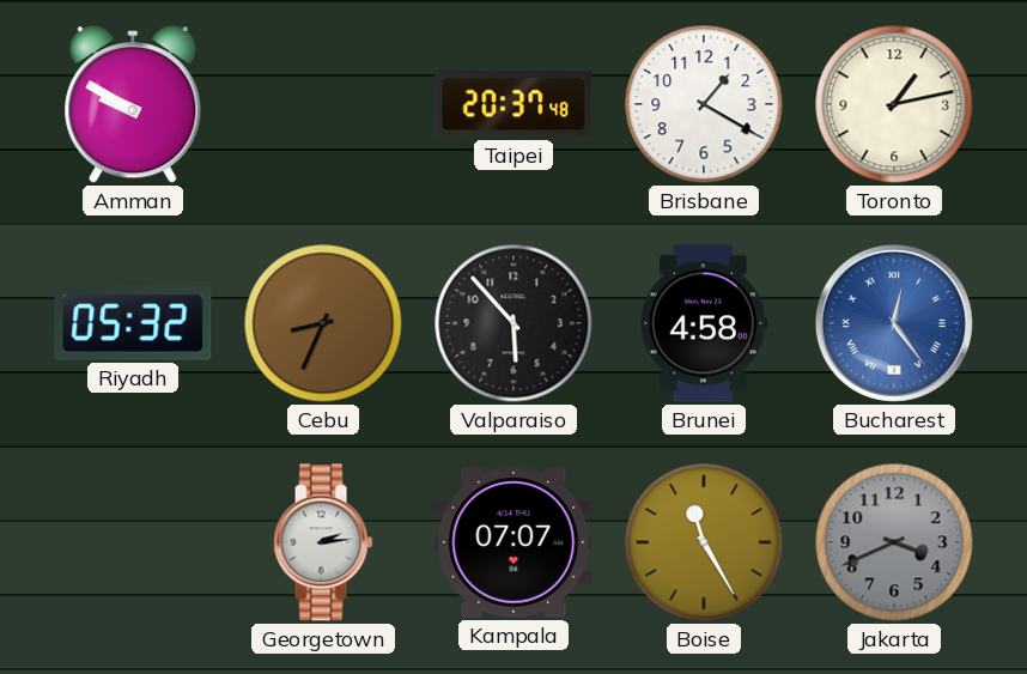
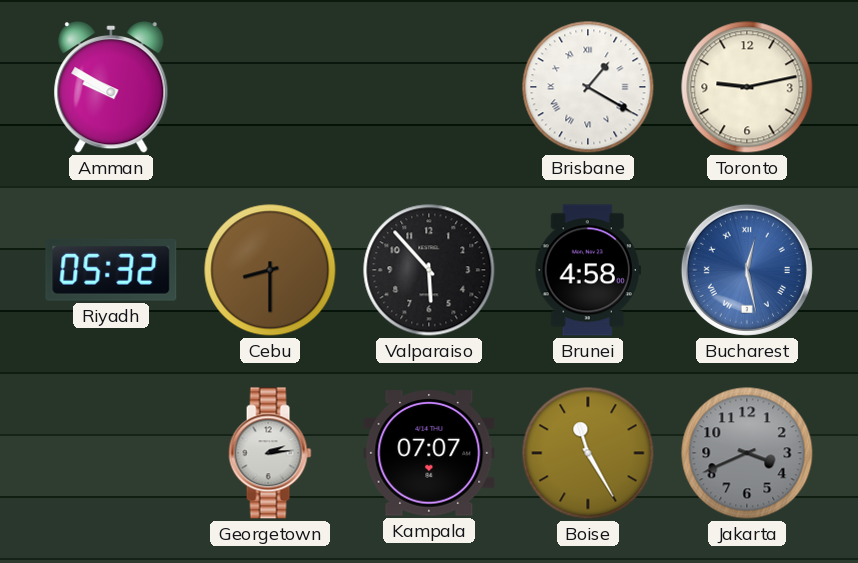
Taipei: 20:37 -> none
Brisbane numerals: Arabic -> Roman
Toronto: 1:13 -> 9:13
Cebu: 8:34 -> 8:30
Bucharest: 12:24 -> 12:28
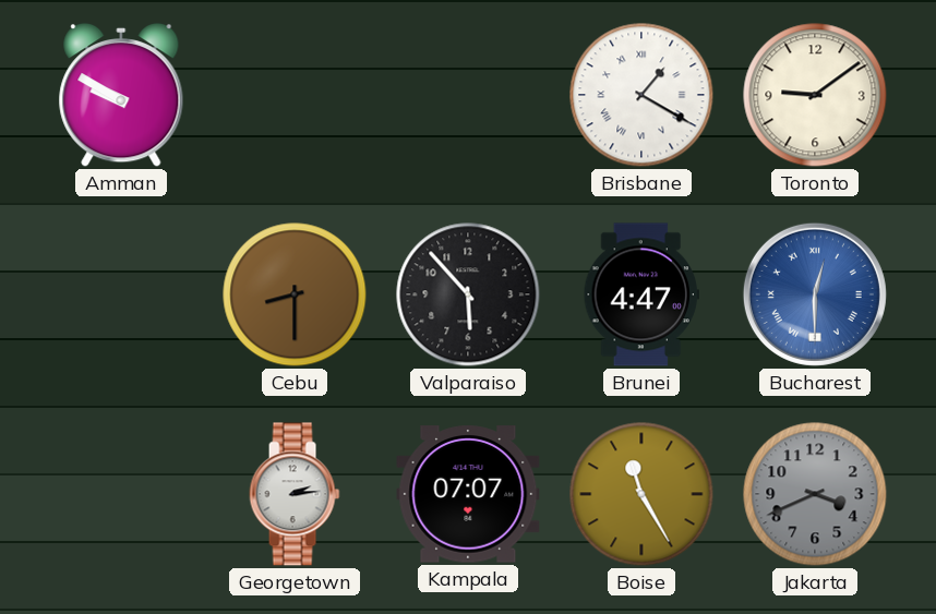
Toronto: 9:13 -> 9:09
Riyadh: 05:32 -> none
Brunei: 4:58 -> 4:47
Bucharest: 12:28 -> 12:30
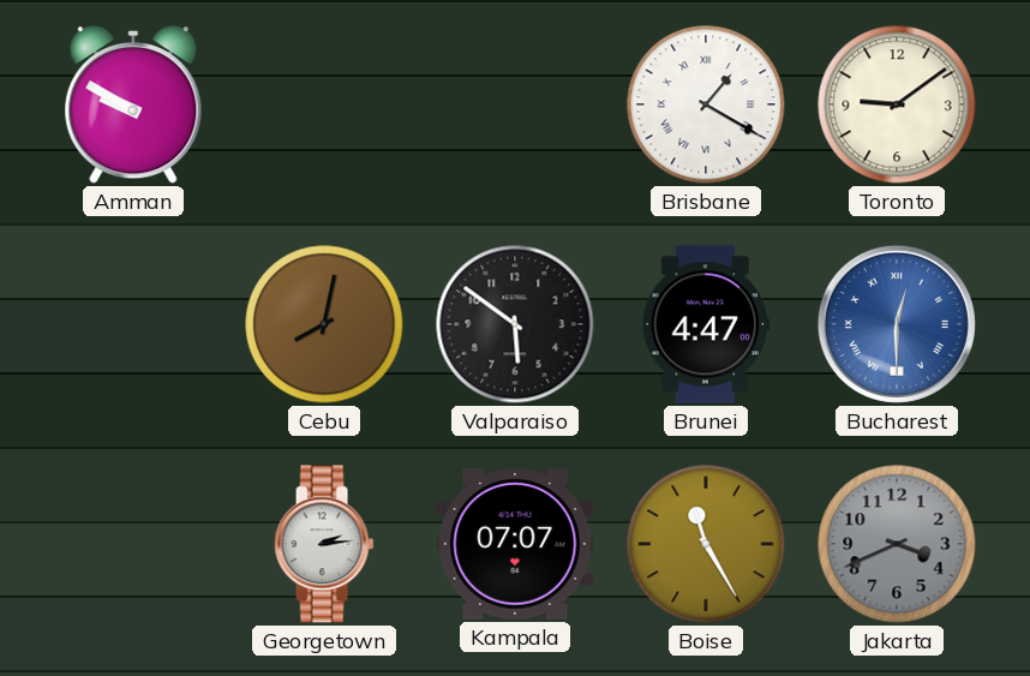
Cebu: 8:30 -> 8:02
Valparaiso: 5:53 -> 5:51
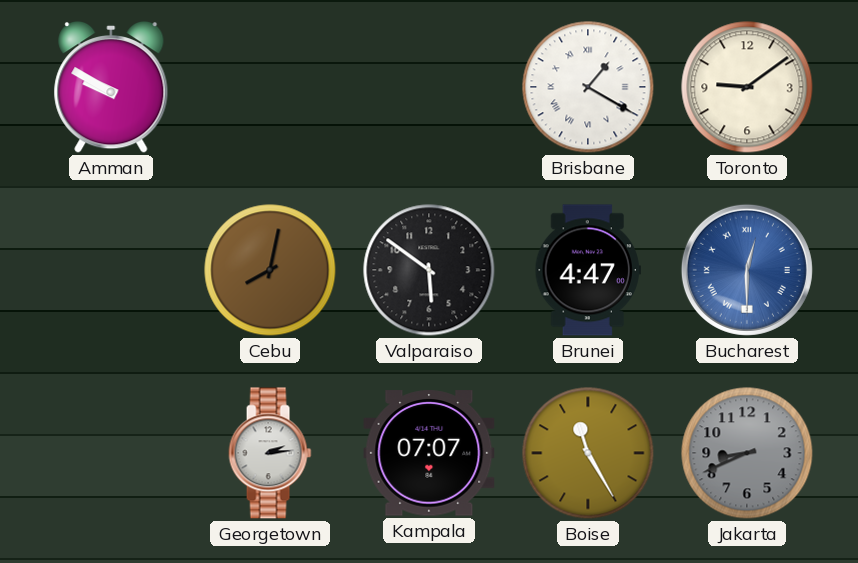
Jakarta: 3:41 -> 8:41
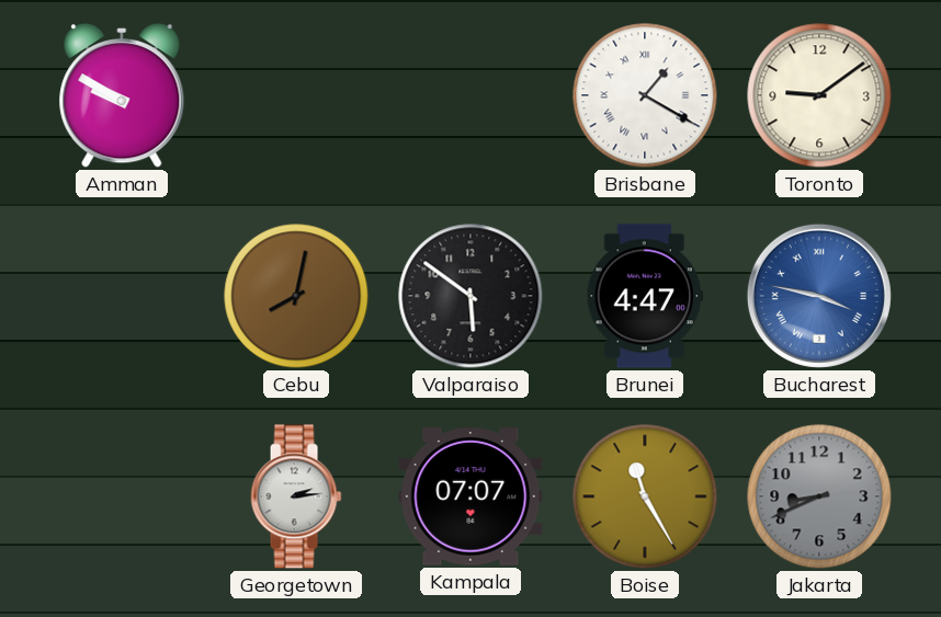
Bucharest: 12:30 -> 3:47
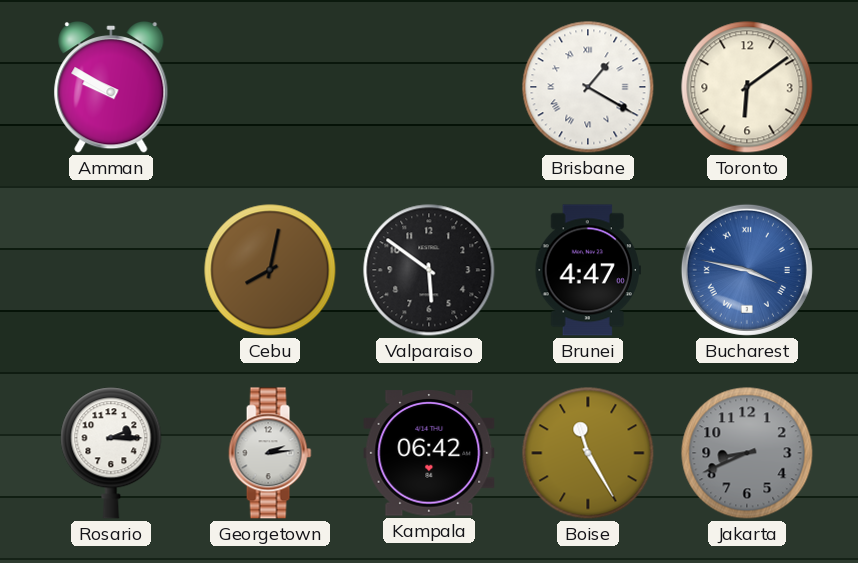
Toronto: 9:09 -> 6:09
Rosario: none -> 2:15
Kampala: 07:07 -> 06:42
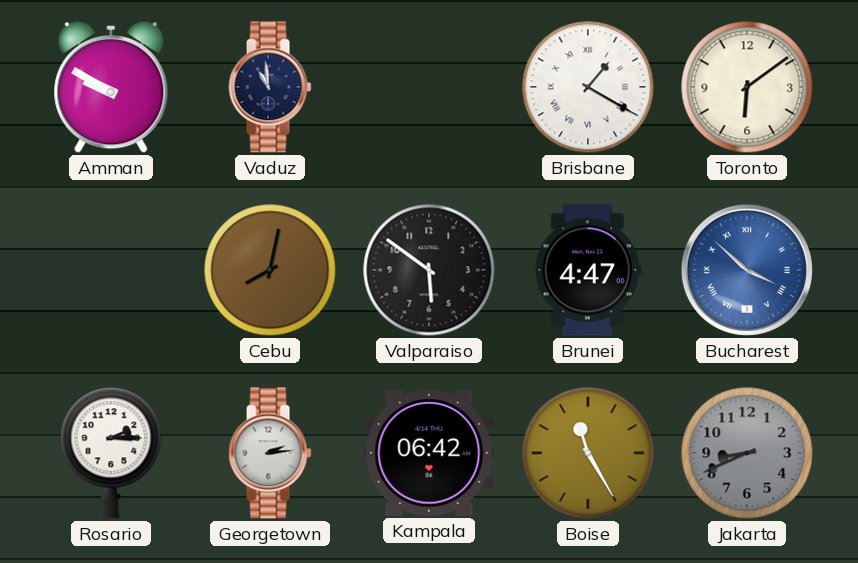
Vaduz: none -> 10:59
Bucharest: 3:47 -> 3:52
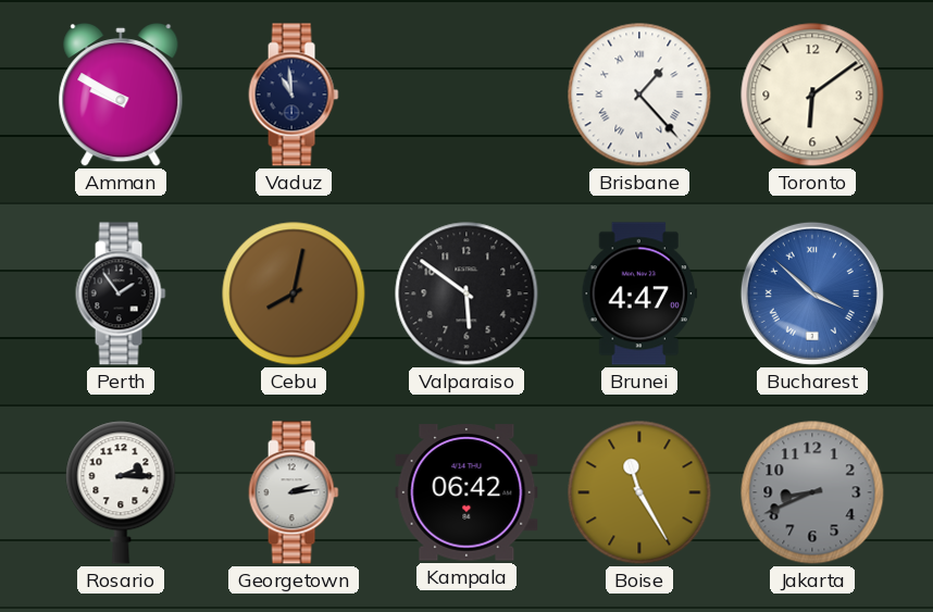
Brisbane: 1:20 -> 1:23
Perth: none -> 1:54
